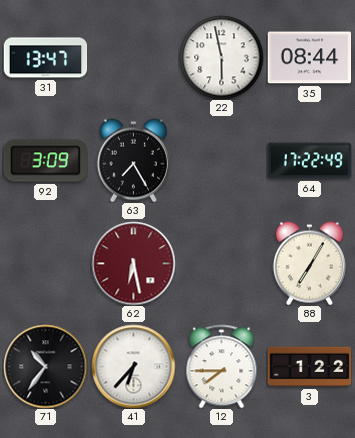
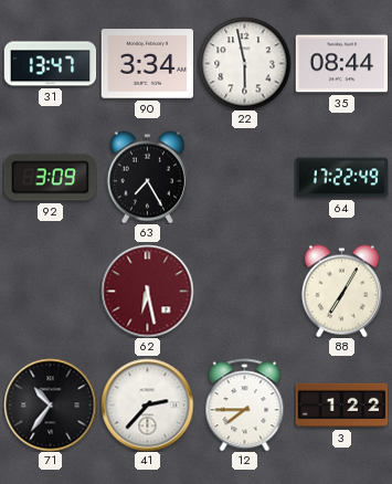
90: none -> 3:34
41: 6:37 -> 2:37
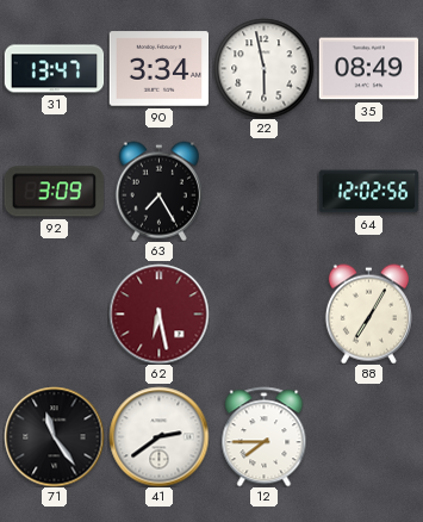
35: 08:44 -> 08:49
64: 17:22 -> 12:02
71: 10:36 -> 11:24
41: 2:37 -> 2:39
3: 1:22 -> none
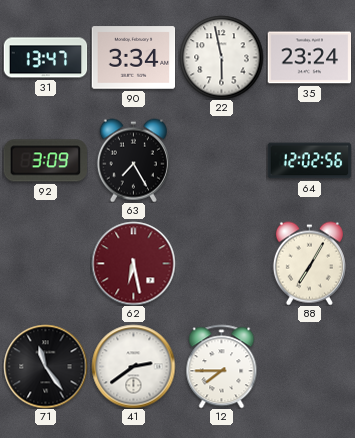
35: 08:49 -> 23:24
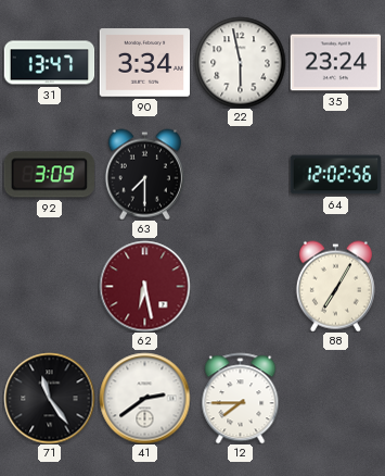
63: 7:25 -> 7:30
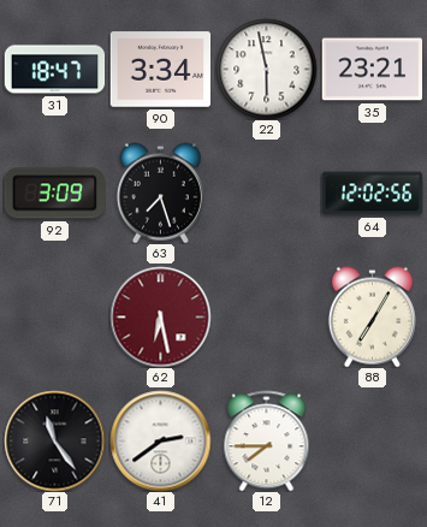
31: 13:47 -> 18:47
35: 23:24 -> 23:21
63: 7:30 -> 7:27
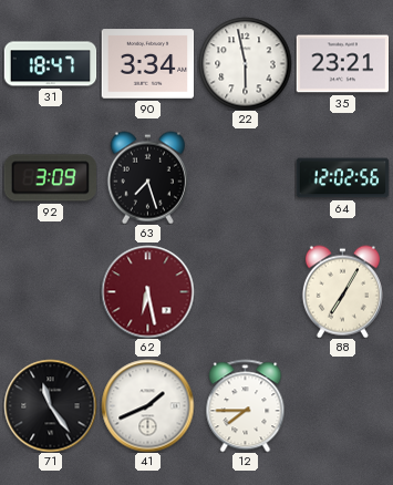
41: 2:39 -> 1:41
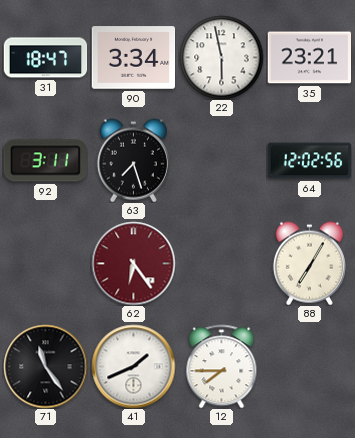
92: 3:09 -> 3:11
62: 6:28 -> 6:24
